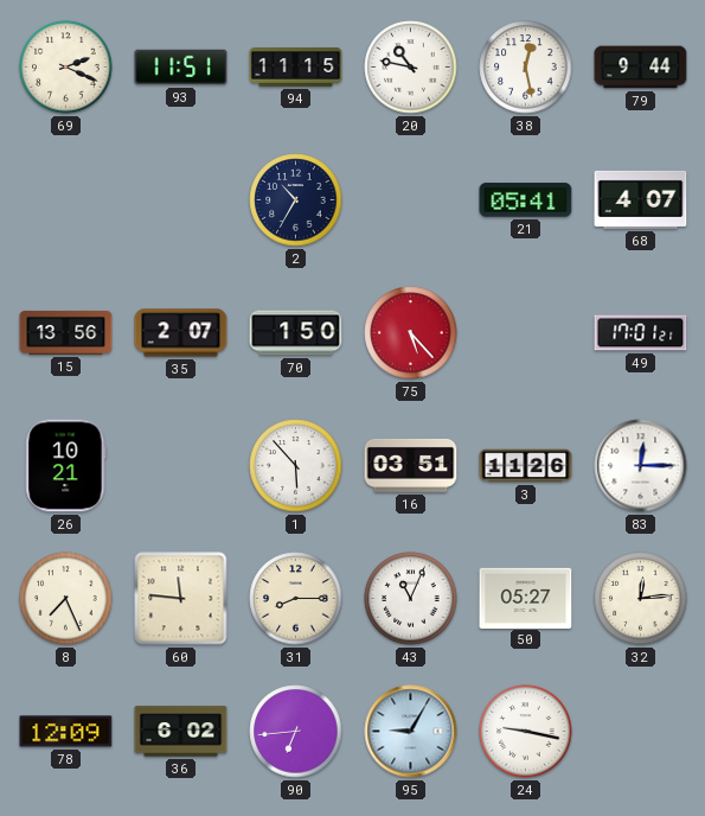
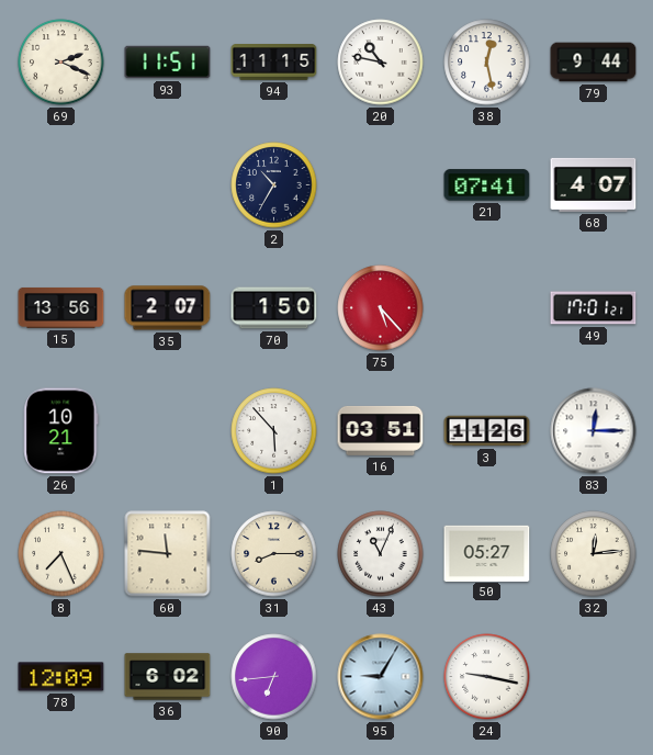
21: 05:41 -> 07:41
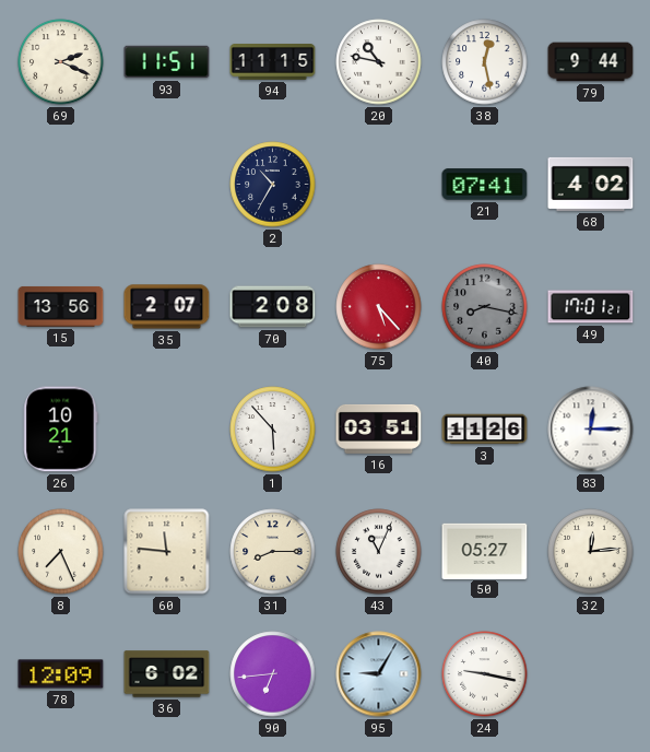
68: 4:07 -> 4:02
70: 1:50 -> 2:08
40: none -> 8:17
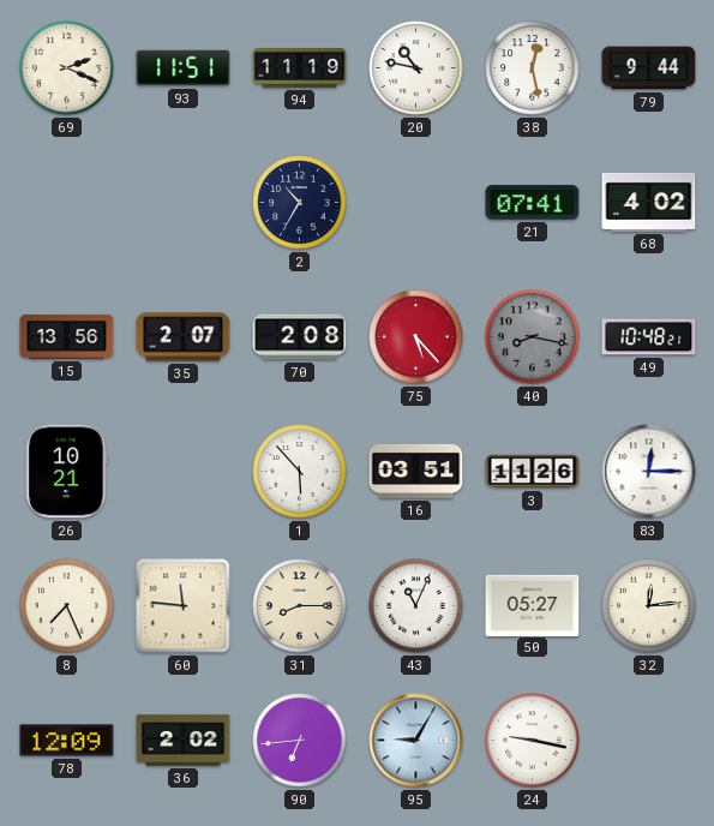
94: 11:15 -> 11:19
49: 17:01 -> 10:48
36: 6:02 -> 2:02
